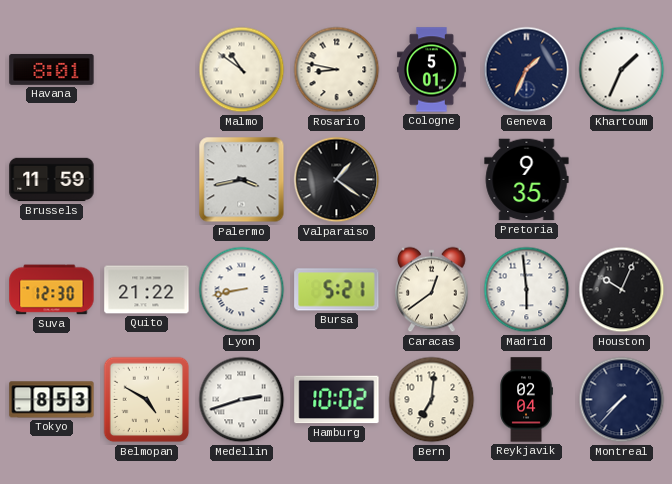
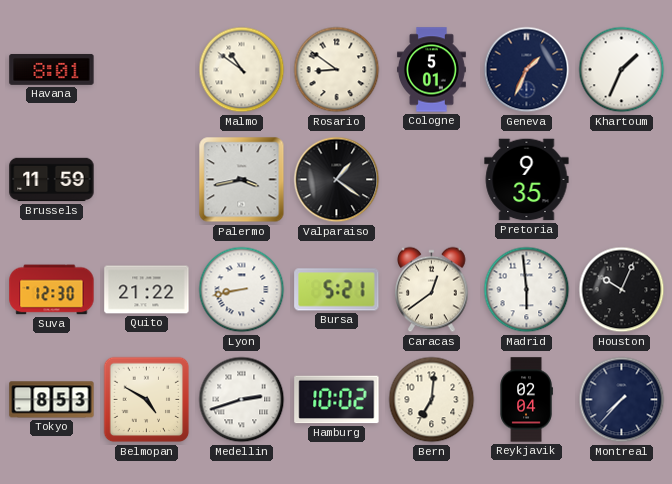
Rosario: 8:47 -> 8:51
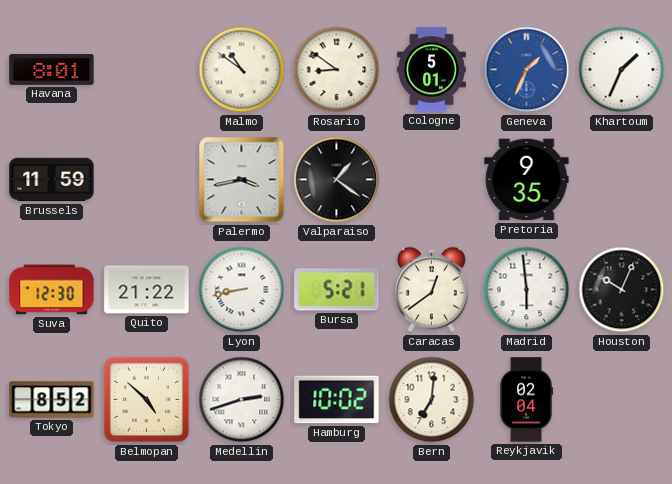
Geneva dial: navy -> blue
Tokyo: 8:53 -> 8:52
Belmopan: 4:50 -> 4:52
Montreal: 7:37 -> none
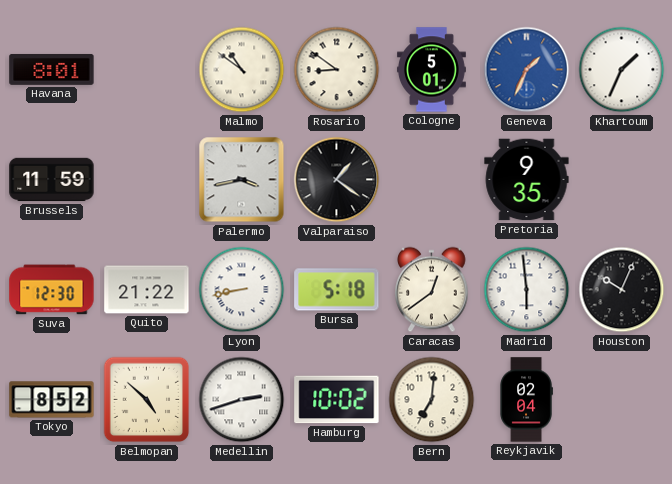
Bursa: 5:21 -> 5:18
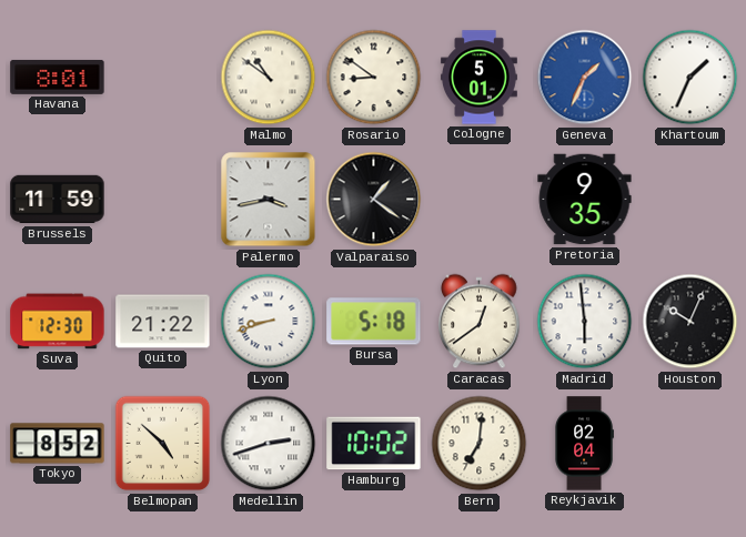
Lyon: 8:43 -> 8:42
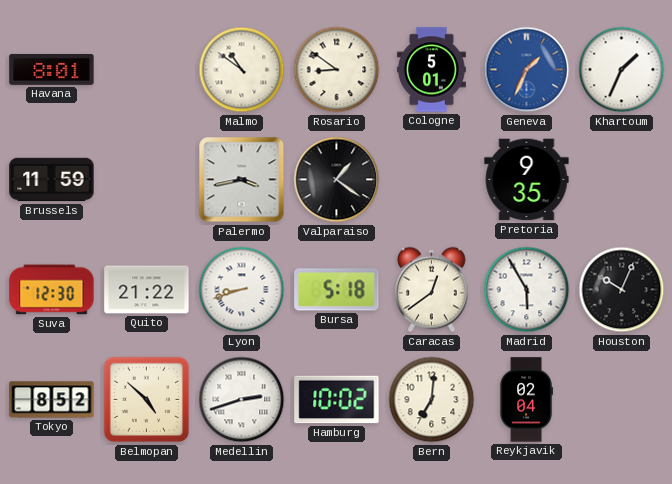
Madrid: 5:59 -> 5:55
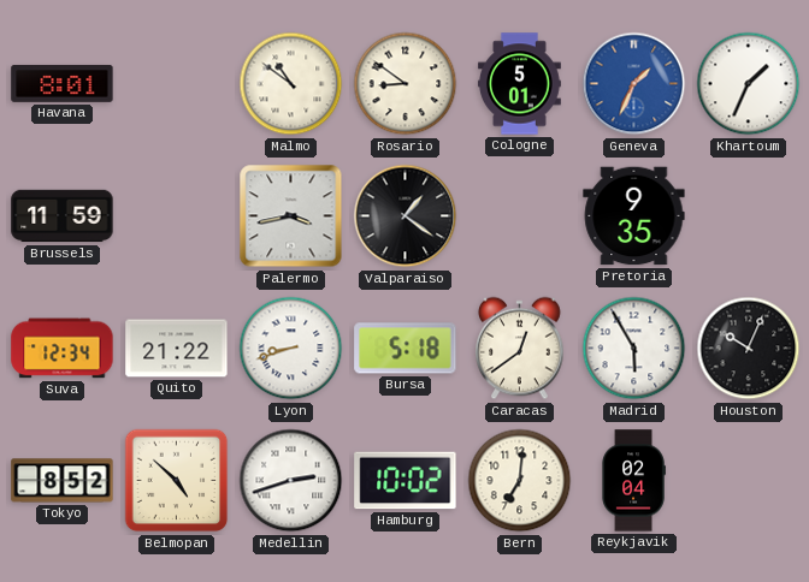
Suva: 12:30 -> 12:34
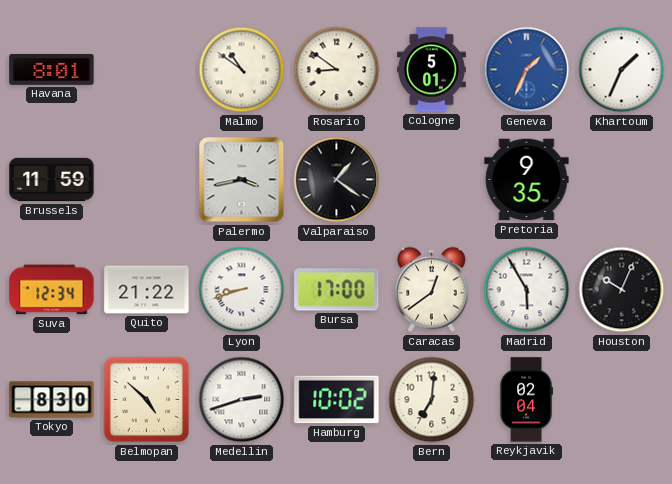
Bursa: 5:18 -> 17:00
Tokyo: 8:52 -> 8:30
